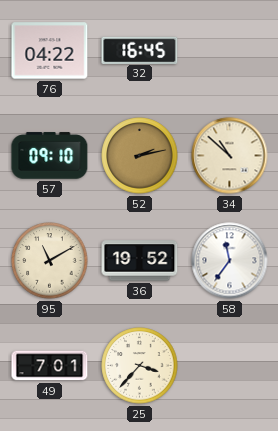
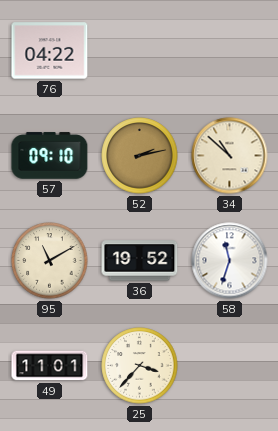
32: 16:45 -> none
58: 11:36 -> 11:33
49: 7:01 -> 11:01
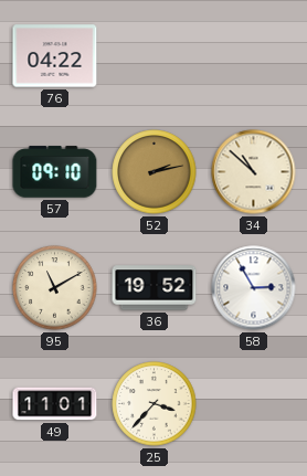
58: 11:33 -> 2:55
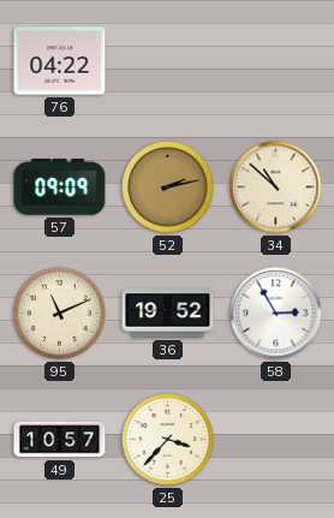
57: 09:10 -> 09:09
95: 11:10 -> 11:11
49: 11:01 -> 10:57
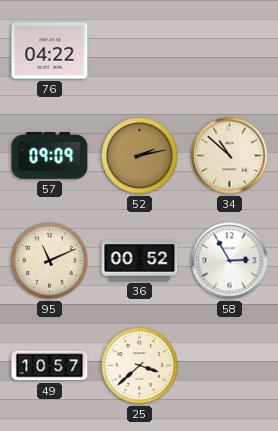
36: 19:52 -> 00:52
25: 3:37 -> 3:38
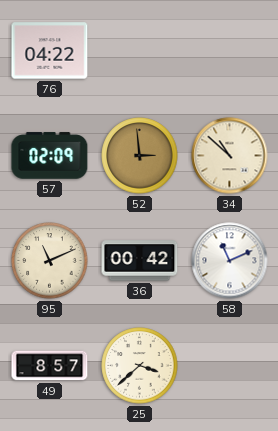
57: 09:09 -> 02:09
52: 2:13 -> 2:59
36: 00:52 -> 00:42
58: 2:55 -> 11:11
49: 10:57 -> 8:57
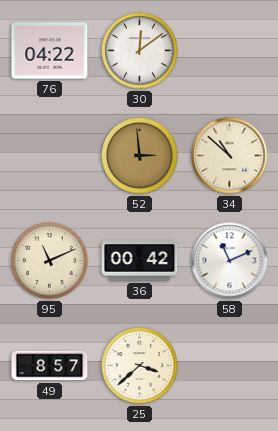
30: none -> 12:09
57: 02:09 -> none
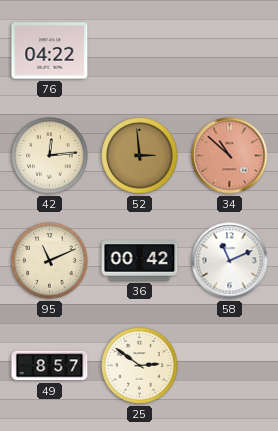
30: 12:09 -> none
42: none -> 12:14
34 dial: cream -> salmon
25: 3:38 -> 2:51
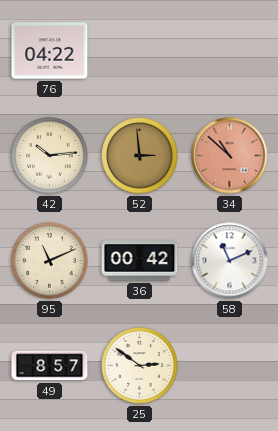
42: 12:14 -> 10:14
